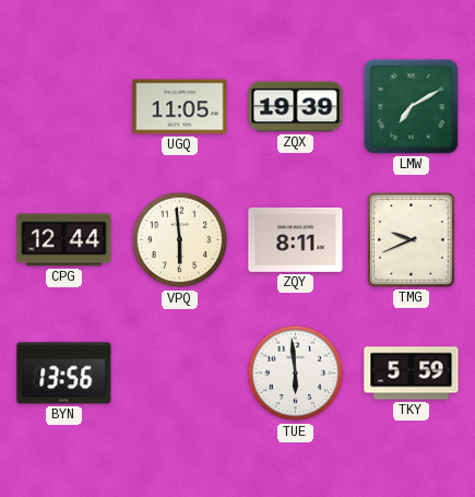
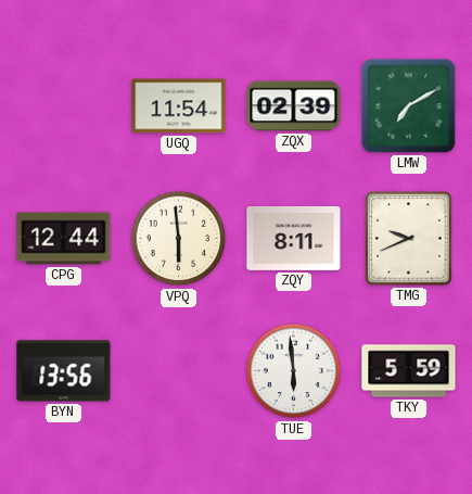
UGQ: 11:05 -> 11:54
ZQX: 19:39 -> 02:39
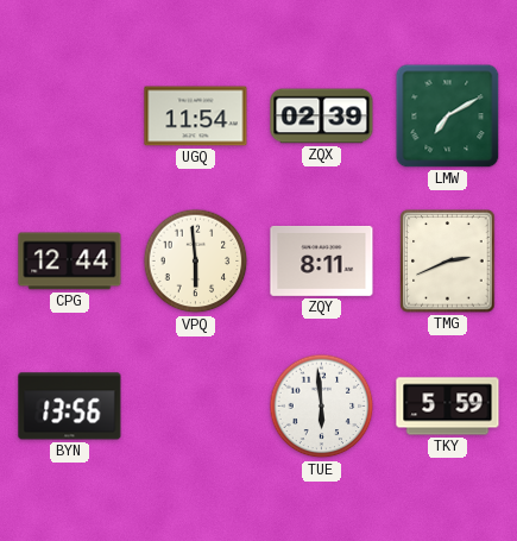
TMG: 9:41 -> 2:41
